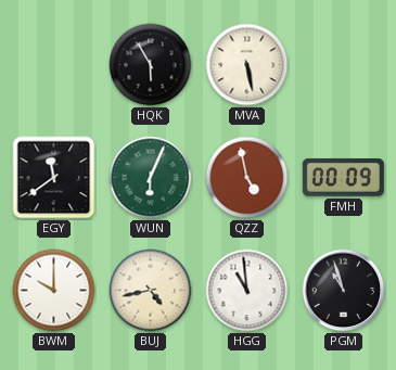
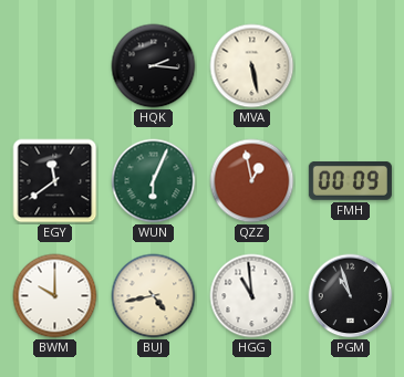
HQK: 5:55 -> 2:16
QZZ: 4:58 -> 12:58
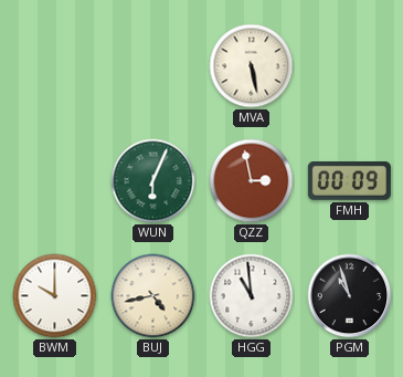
HQK: 2:16 -> none
EGY: 11:39 -> none
QZZ: 12:58 -> 2:58
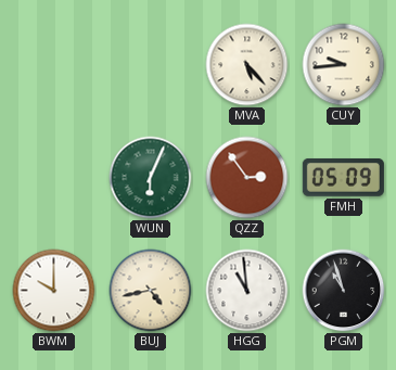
MVA: 5:28 -> 5:23
CUY: none -> 9:44
QZZ: 2:58 -> 2:54
FMH: 00:09 -> 05:09
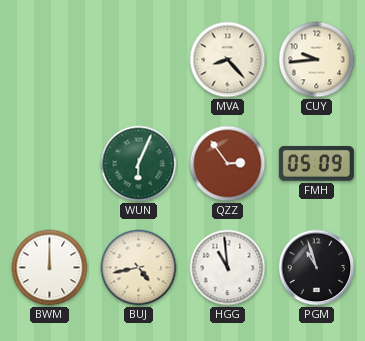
MVA: 5:23 -> 8:23
BWM: 10:00 -> 12:00
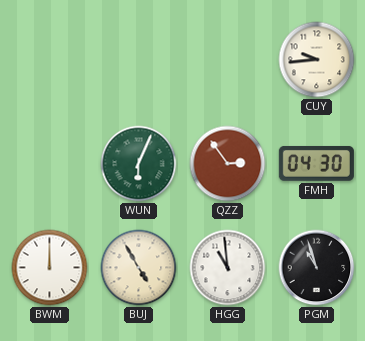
MVA: 8:23 -> none
FMH: 05:09 -> 04:30
BUJ: 4:43 -> 4:55
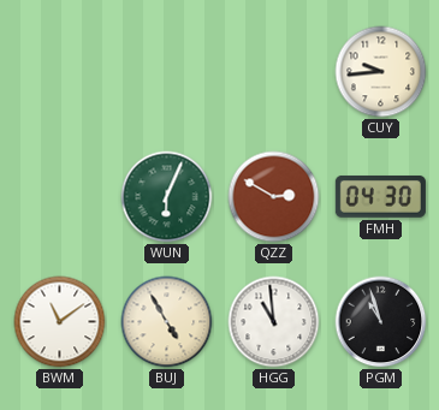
QZZ: 2:54 -> 2:50
BWM: 12:00 -> 11:09
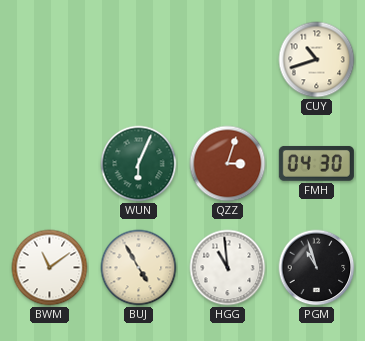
CUY: 9:44 -> 10:42
QZZ: 2:50 -> 3:03
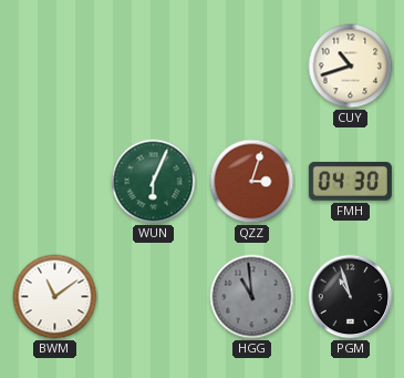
BUJ: 4:55 -> none
HGG dial: white -> grey
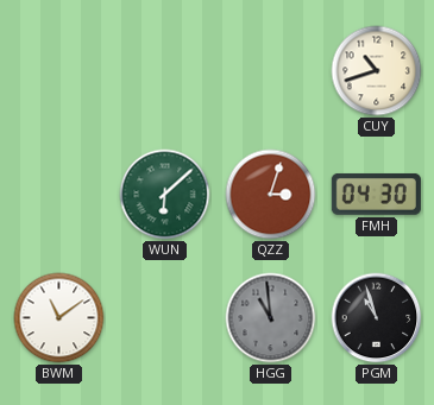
WUN: 6:04 -> 6:08
